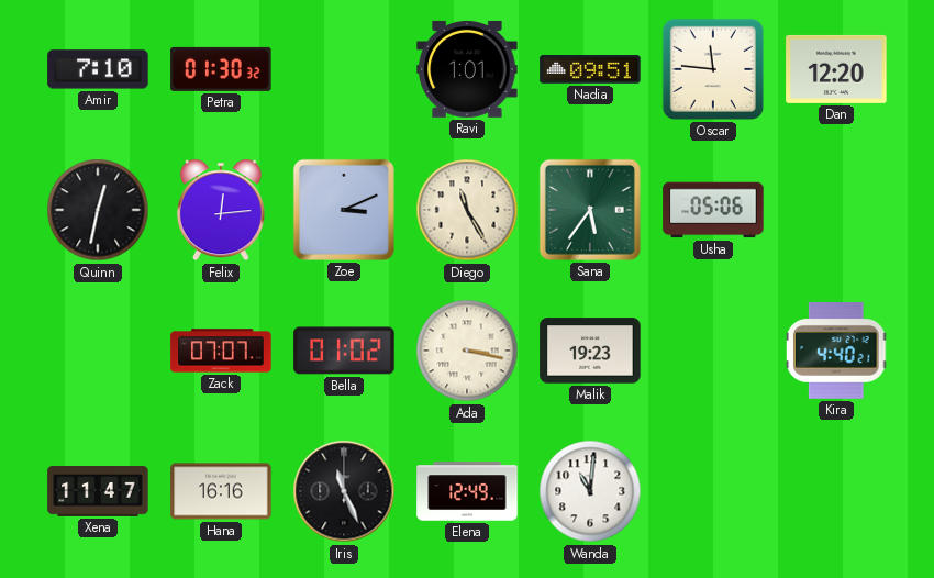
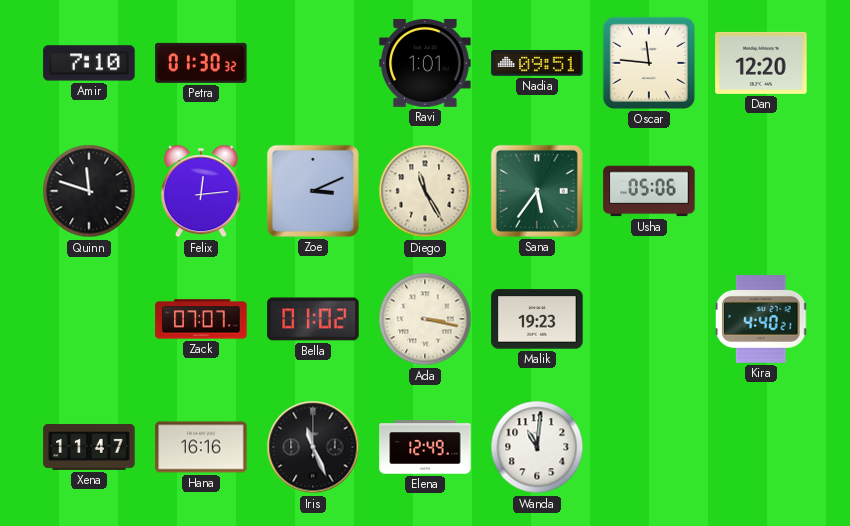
Quinn: 12:32 -> 11:48
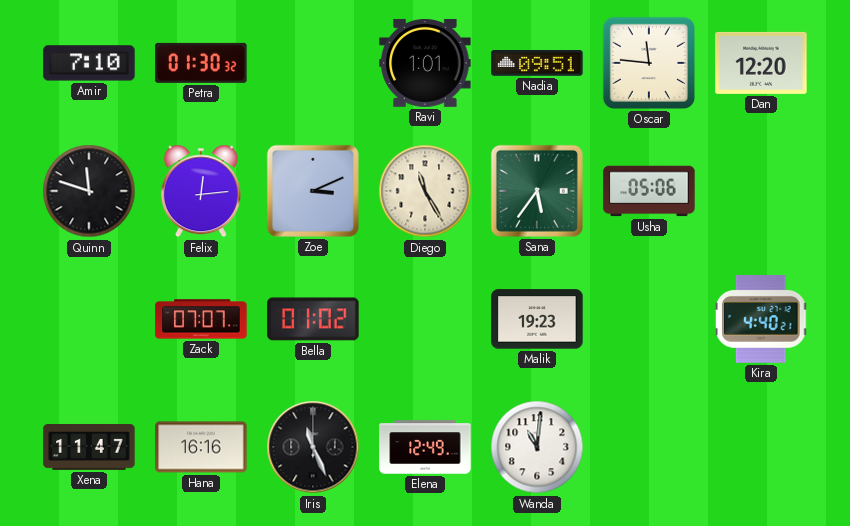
Ada: 3:17 -> none
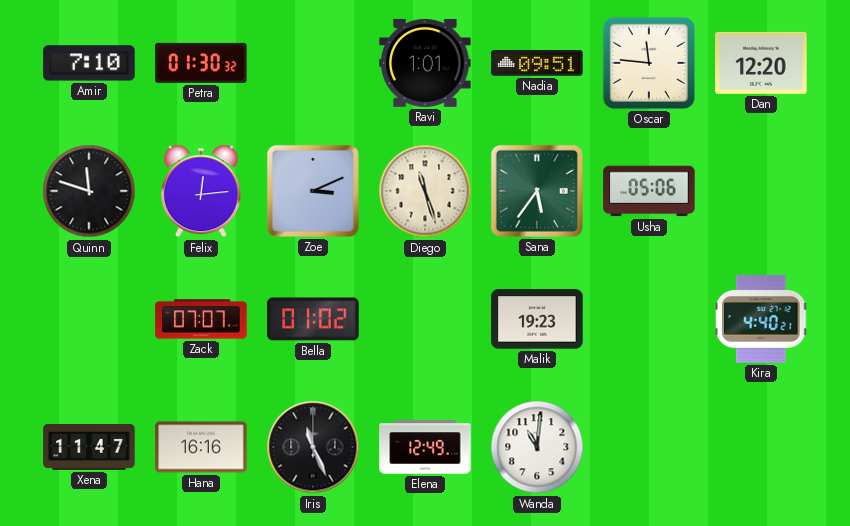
Diego: 11:25 -> 11:27
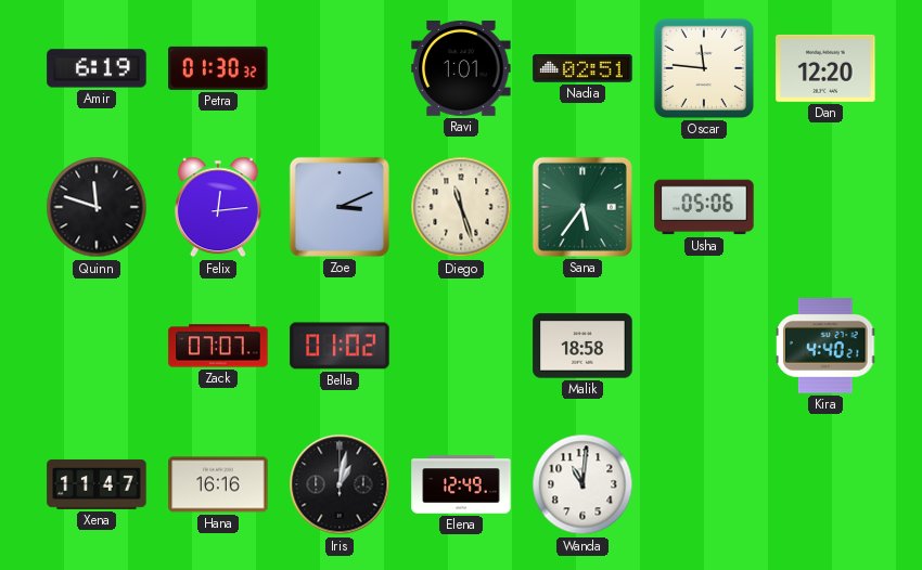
Amir: 7:10 -> 6:19
Nadia: 09:51 -> 02:51
Malik: 19:23 -> 18:58
Iris: 11:26 -> 1:02
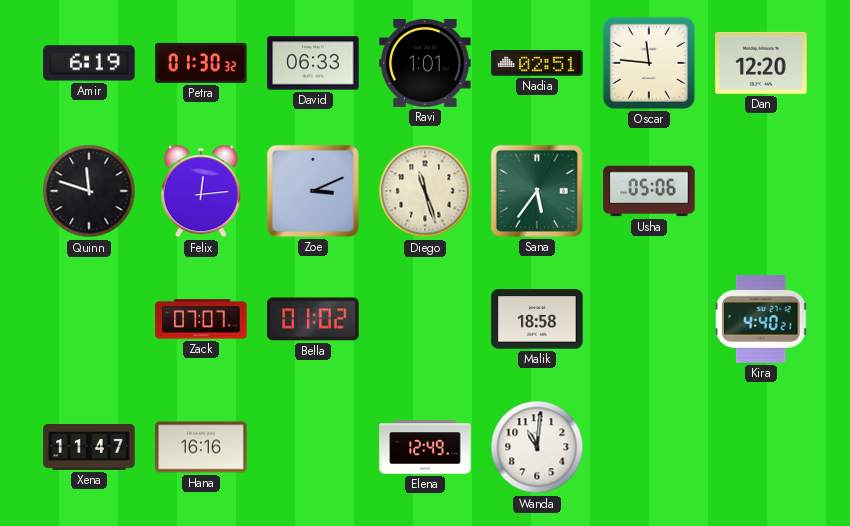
David: none -> 06:33
Iris: 1:02 -> none
